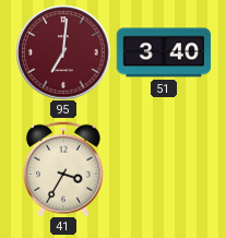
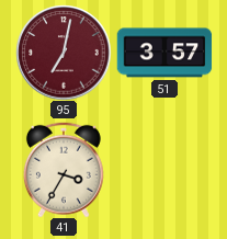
95: 7:01 -> 7:02
51: 3:40 -> 3:57
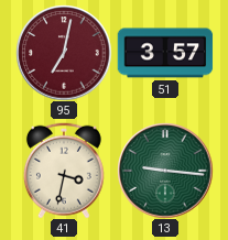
41: 3:35 -> 3:32
13: none -> 9:16
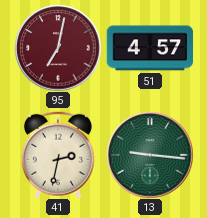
51: 3:57 -> 4:57
41: 3:32 -> 2:32
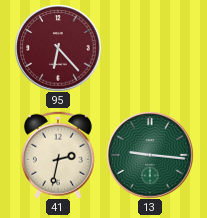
95: 7:02 -> 6:23
51: 4:57 -> none
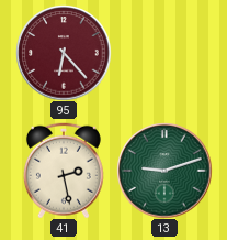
41: 2:32 -> 2:28
13: 9:16 -> 9:12
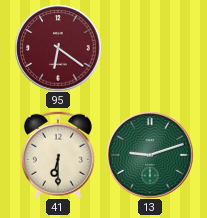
95: 6:23 -> 6:21
41: 2:28 -> 6:30
